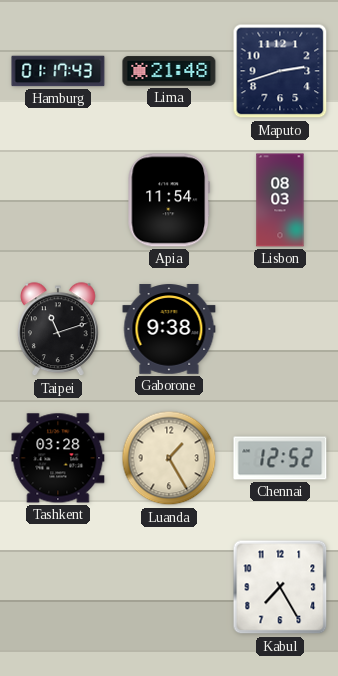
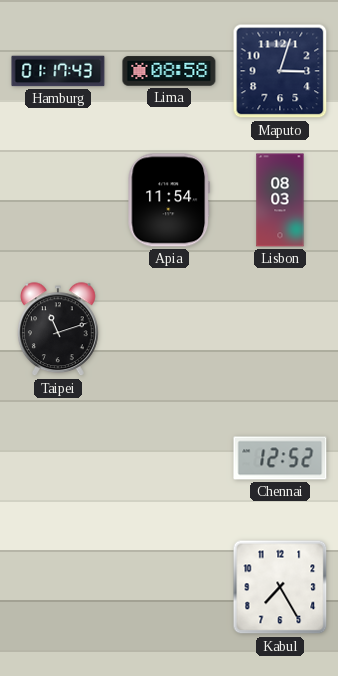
Lima: 21:48 -> 08:58
Maputo: 2:42 -> 3:03
Gaborone: 9:38 -> none
Tashkent: 03:28 -> none
Luanda: 1:25 -> none
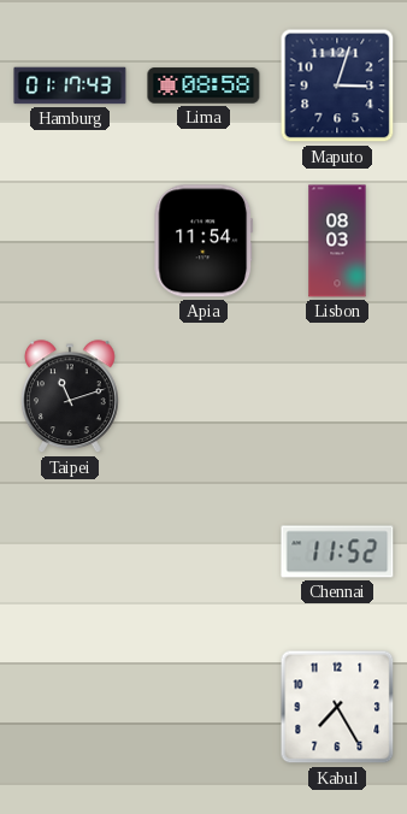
Chennai: 12:52 -> 11:52
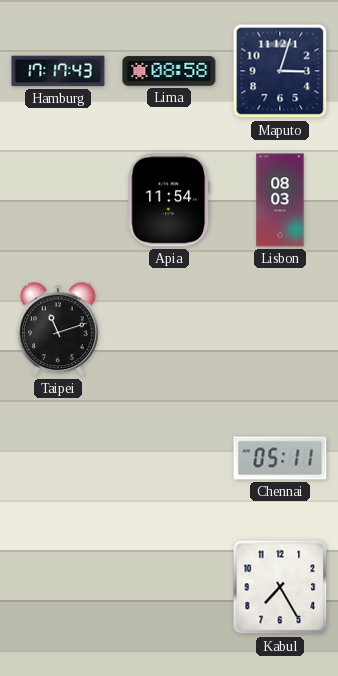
Hamburg: 01:17 -> 17:17
Chennai: 11:52 -> 05:11
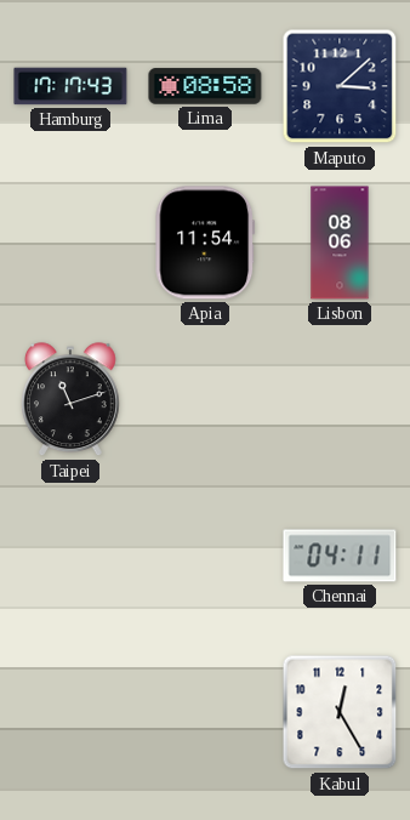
Maputo: 3:03 -> 3:08
Lisbon: 08:03 -> 08:06
Chennai: 05:11 -> 04:11
Kabul: 7:25 -> 12:25
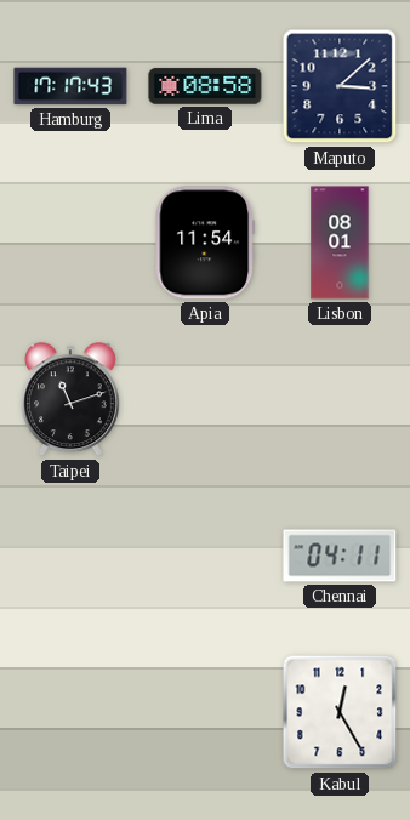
Lisbon: 08:06 -> 08:01
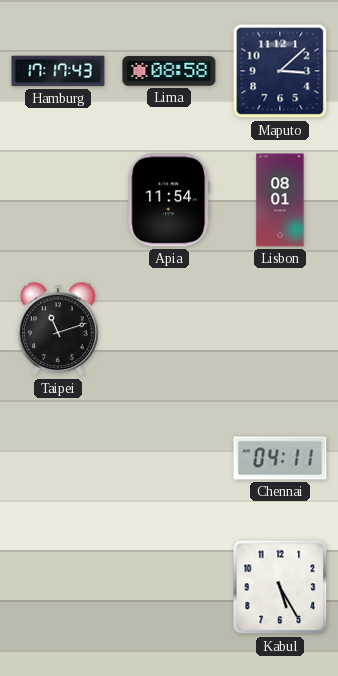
Kabul: 12:25 -> 5:25
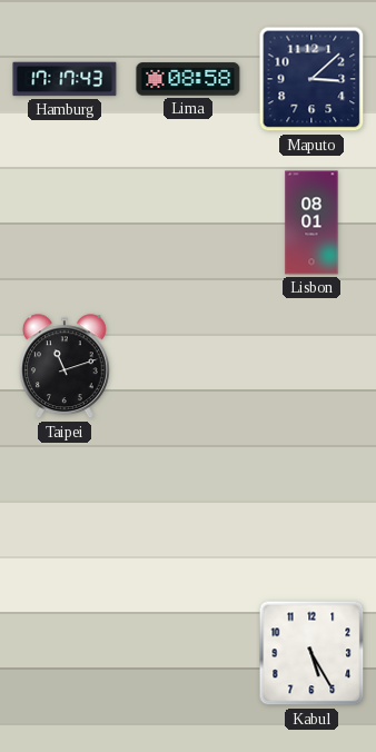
Apia: 11:54 -> none
Chennai: 04:11 -> none
